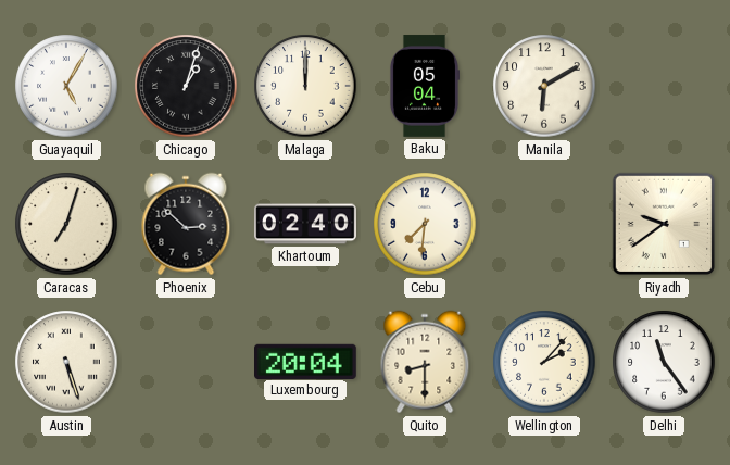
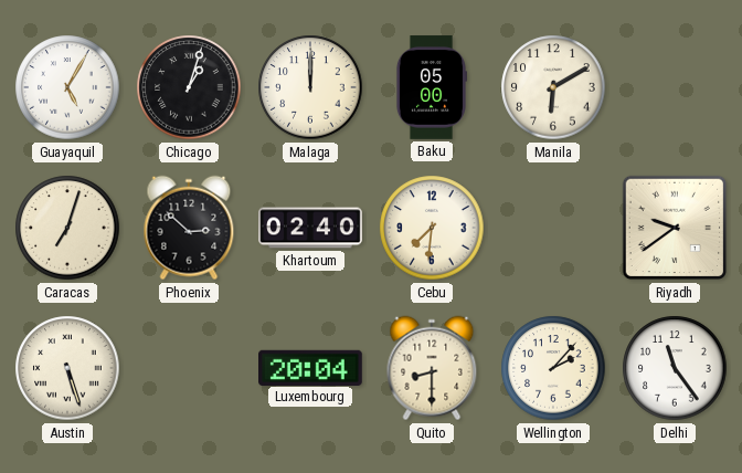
Baku: 05:04 -> 05:00
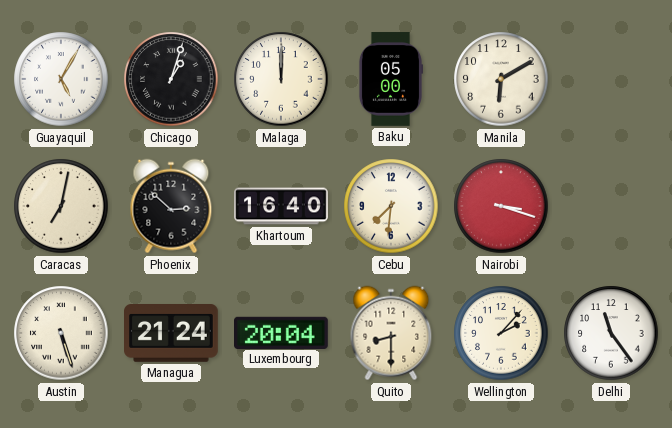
Caracas: 7:03 -> 7:02
Khartoum: 02:40 -> 16:40
Nairobi: none -> 3:18
Riyadh: 9:39 -> none
Managua: none -> 21:24
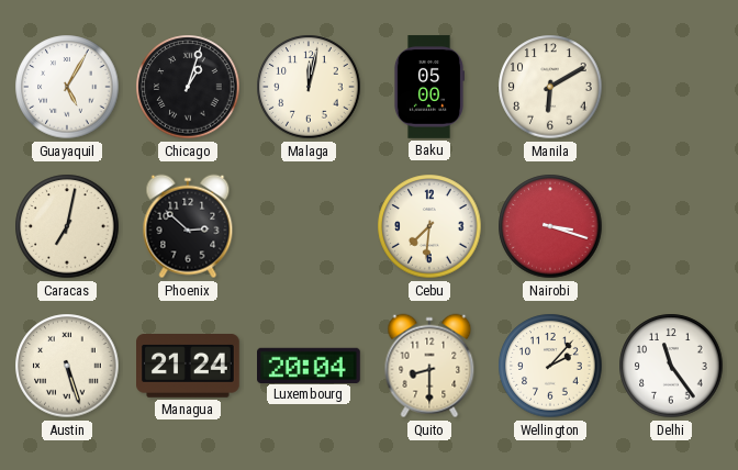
Malaga: 12:00 -> 12:02
Khartoum: 16:40 -> none
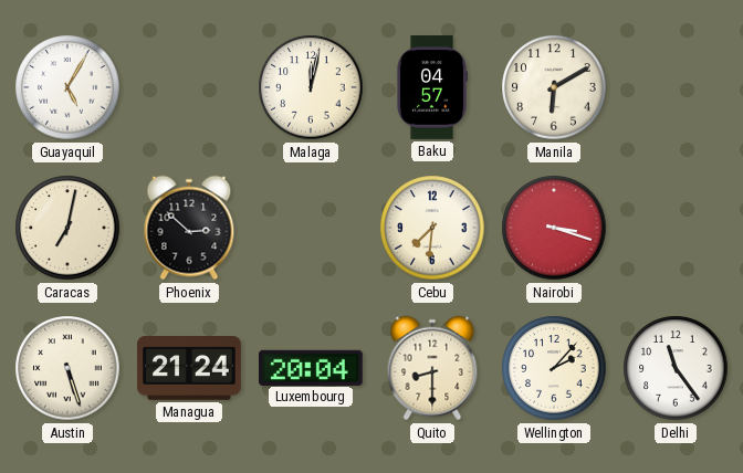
Chicago: 1:03 -> none
Baku: 05:00 -> 04:57
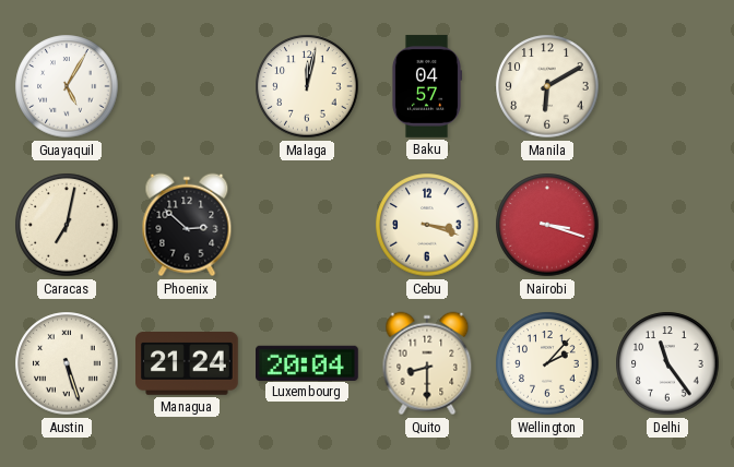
Cebu: 7:31 -> 3:18
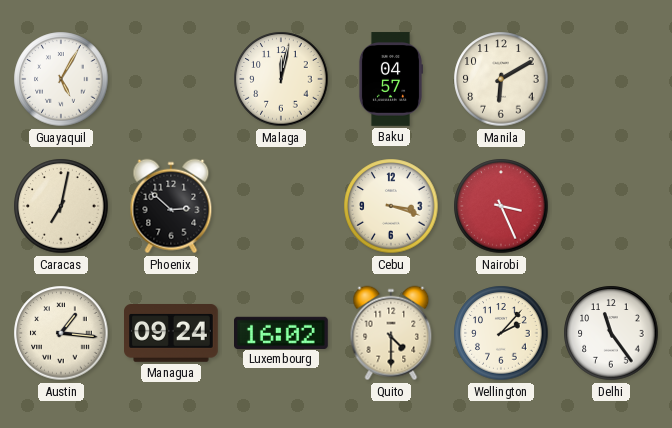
Nairobi: 3:18 -> 3:26
Austin: 5:27 -> 1:16
Managua: 21:24 -> 09:24
Luxembourg: 20:04 -> 16:02
Quito: 8:30 -> 4:30
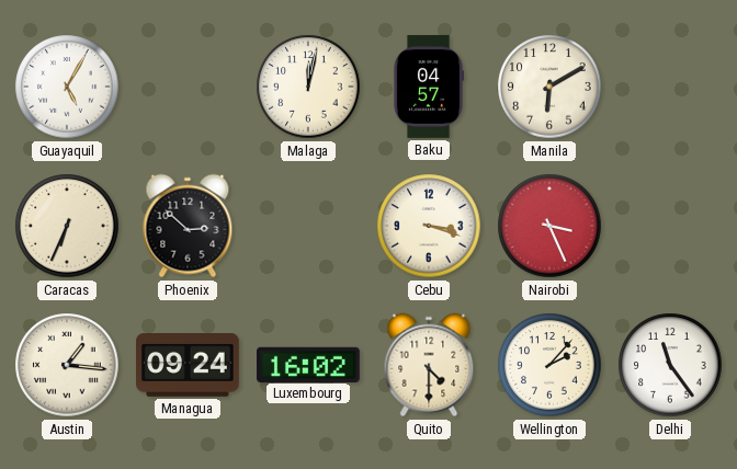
Caracas: 7:02 -> 6:34
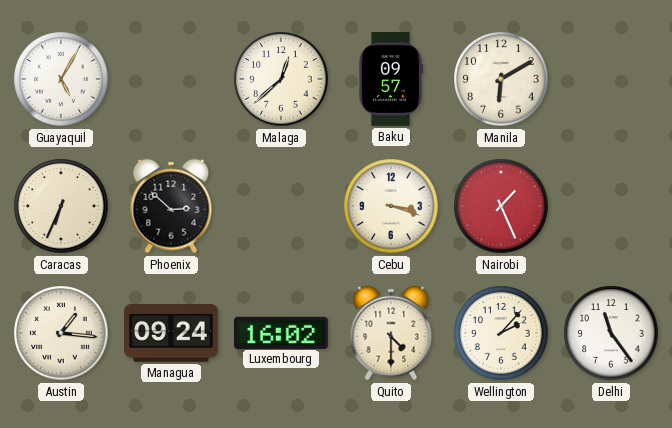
Malaga: 12:02 -> 12:38
Baku: 04:57 -> 09:57
Nairobi: 3:26 -> 1:26
